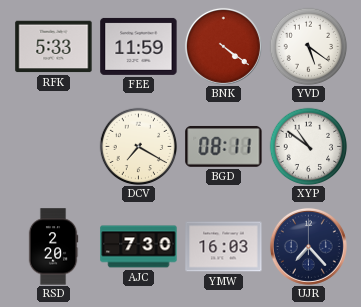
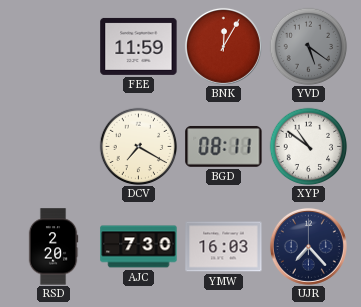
RFK: 5:33 -> none
BNK: 4:21 -> 12:05
YVD dial: white -> grey
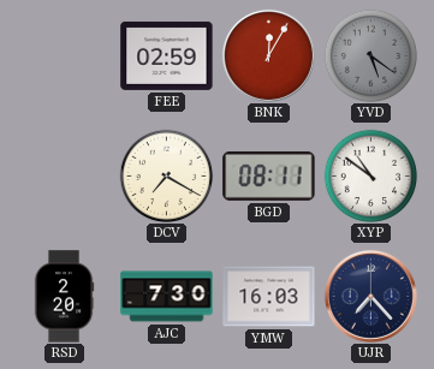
FEE: 11:59 -> 02:59
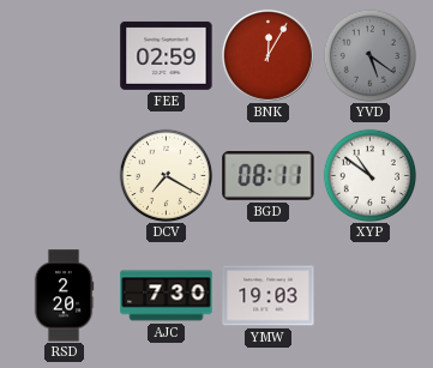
YMW: 16:03 -> 19:03
UJR: 7:23 -> none
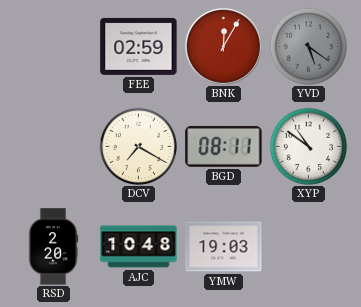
AJC: 7:30 -> 10:48
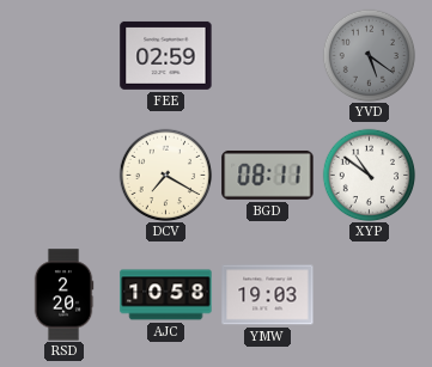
BNK: 12:05 -> none
AJC: 10:48 -> 10:58
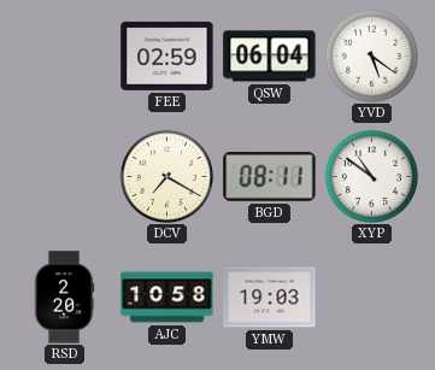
QSW: none -> 06:04
YVD dial: grey -> white
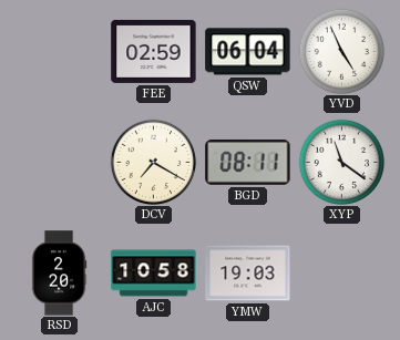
YVD: 5:21 -> 4:56
XYP: 10:51 -> 11:21
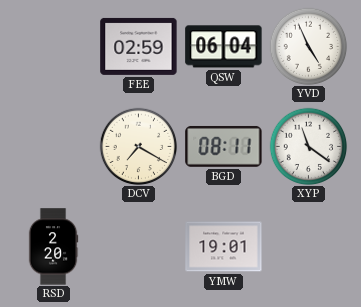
AJC: 10:58 -> none
YMW: 19:03 -> 19:01
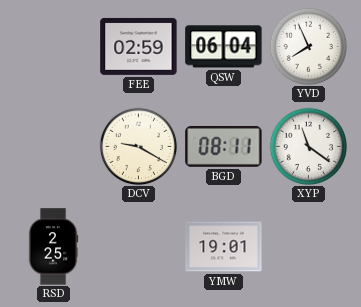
YVD: 4:56 -> 7:56
DCV: 7:20 -> 9:20
RSD: 2:20 -> 2:25
